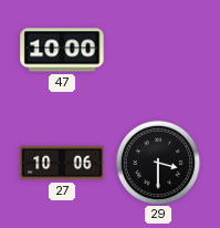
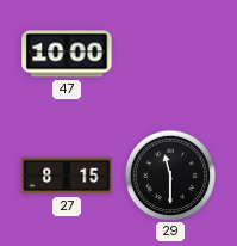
27: 10:06 -> 8:15
29: 3:30 -> 11:30
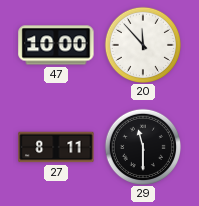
20: none -> 11:53
27: 8:15 -> 8:11
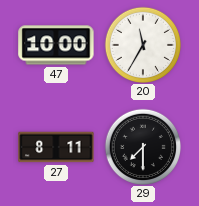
20: 11:53 -> 11:35
29: 11:30 -> 7:30
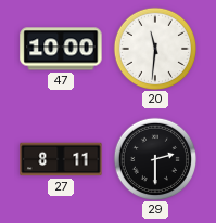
20: 11:35 -> 11:31
29: 7:30 -> 2:30
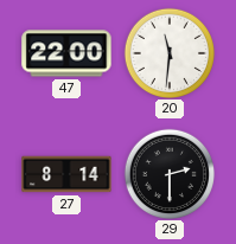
47: 10:00 -> 22:00
27: 8:11 -> 8:14
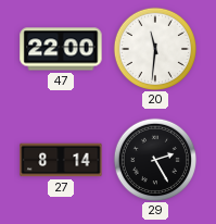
29: 2:30 -> 2:25
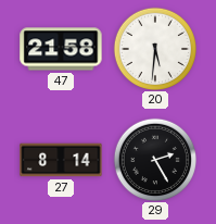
47: 22:00 -> 21:58
20: 11:31 -> 5:31
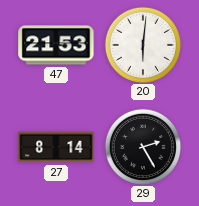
47: 21:58 -> 21:53
20: 5:31 -> 6:01
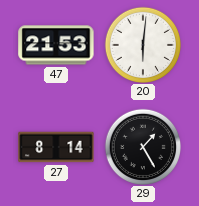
29: 2:25 -> 1:25
